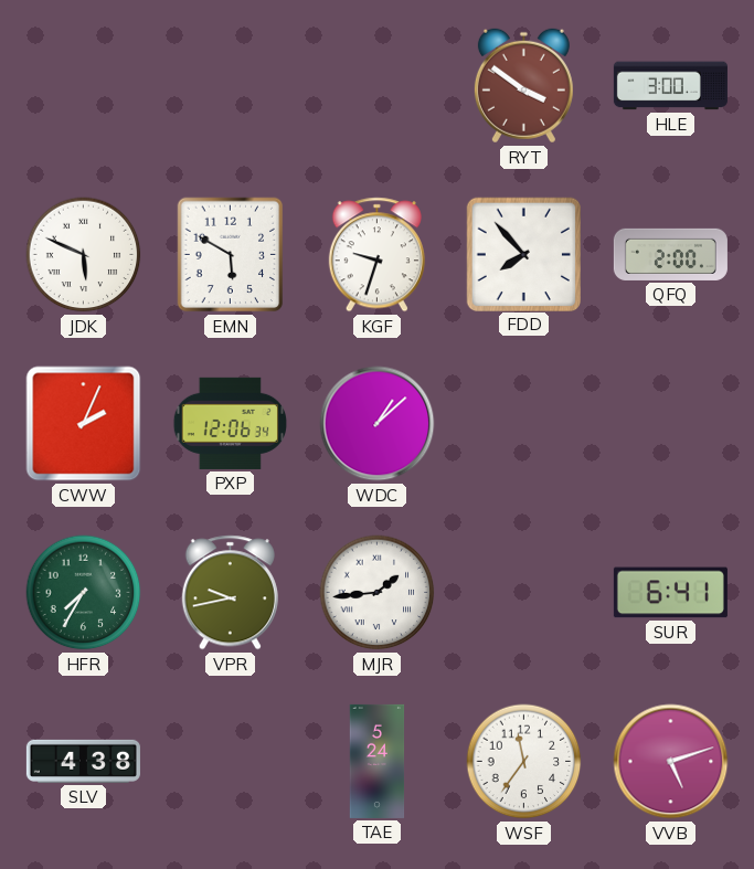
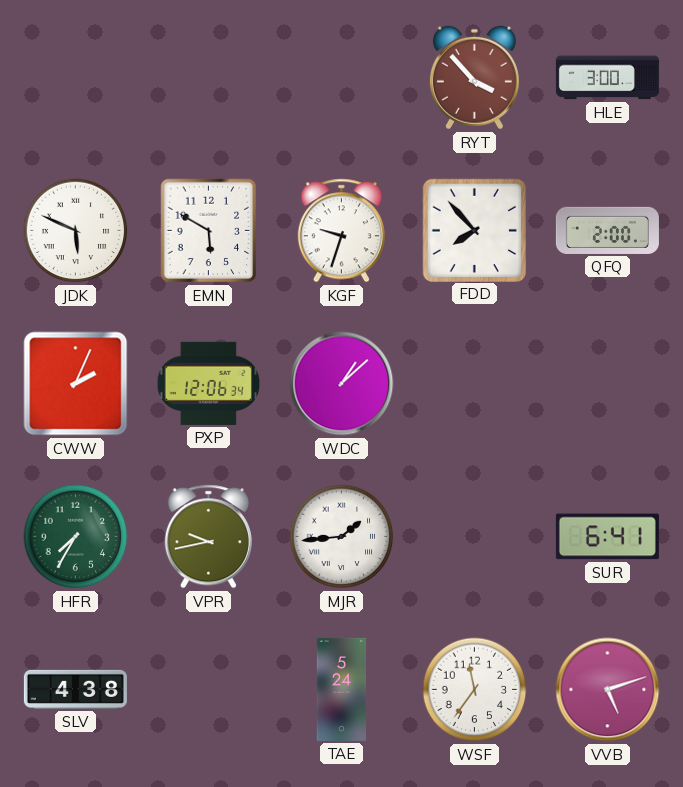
RYT: 3:51 -> 3:53
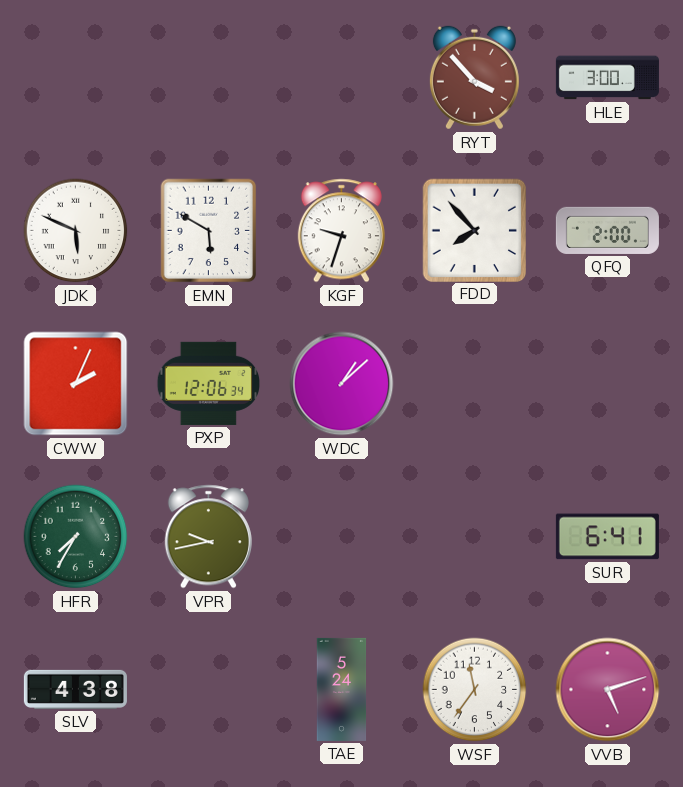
MJR: 1:44 -> none
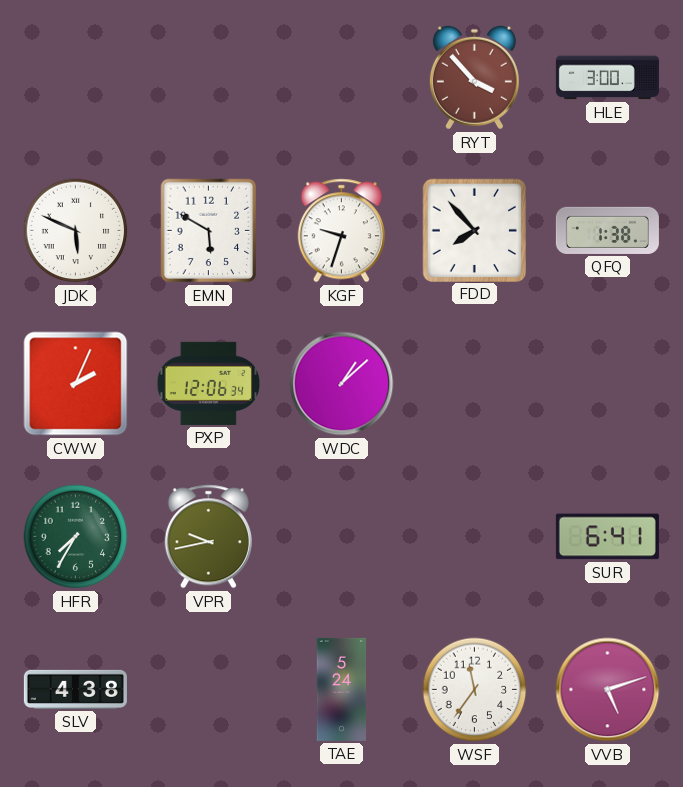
QFQ: 2:00 -> 1:38
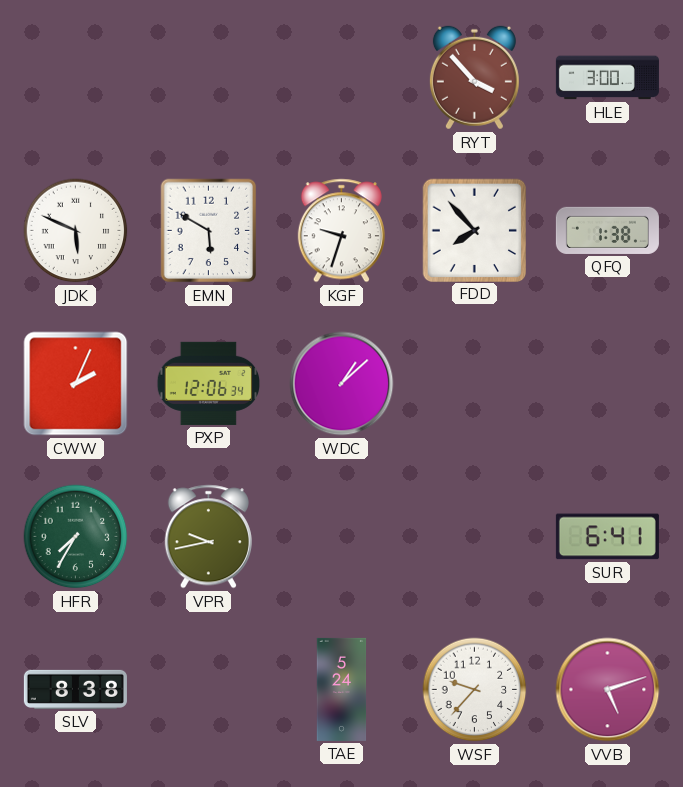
SLV: 4:38 -> 8:38
WSF: 11:36 -> 9:37
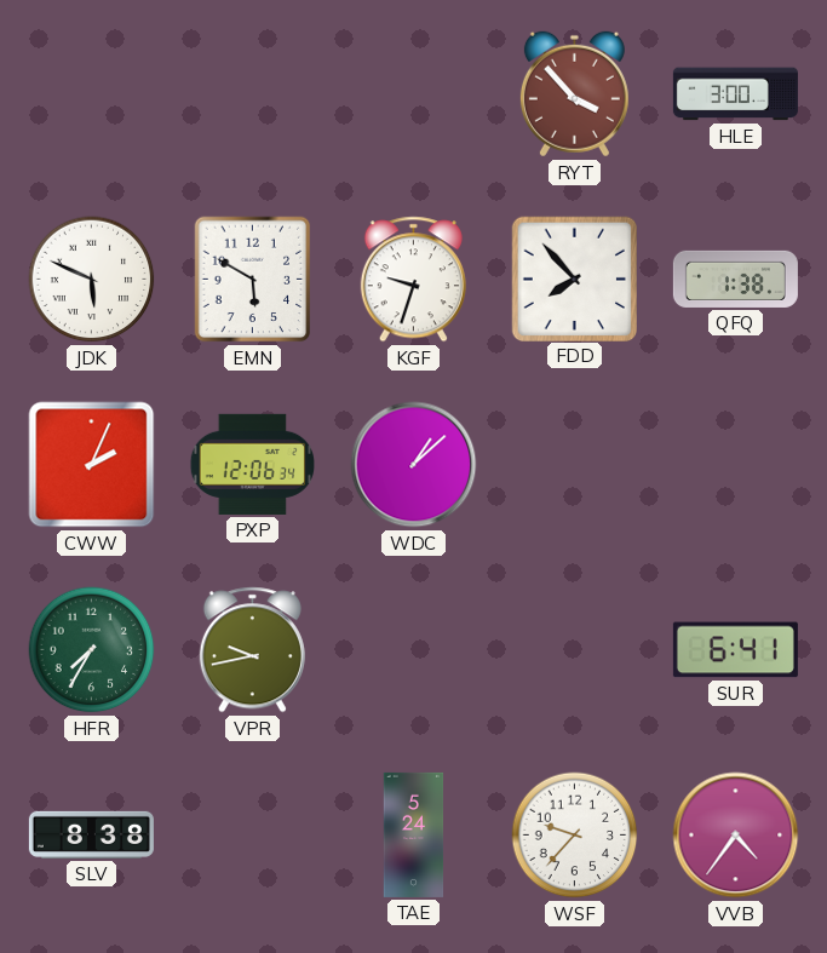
VVB: 5:12 -> 4:36
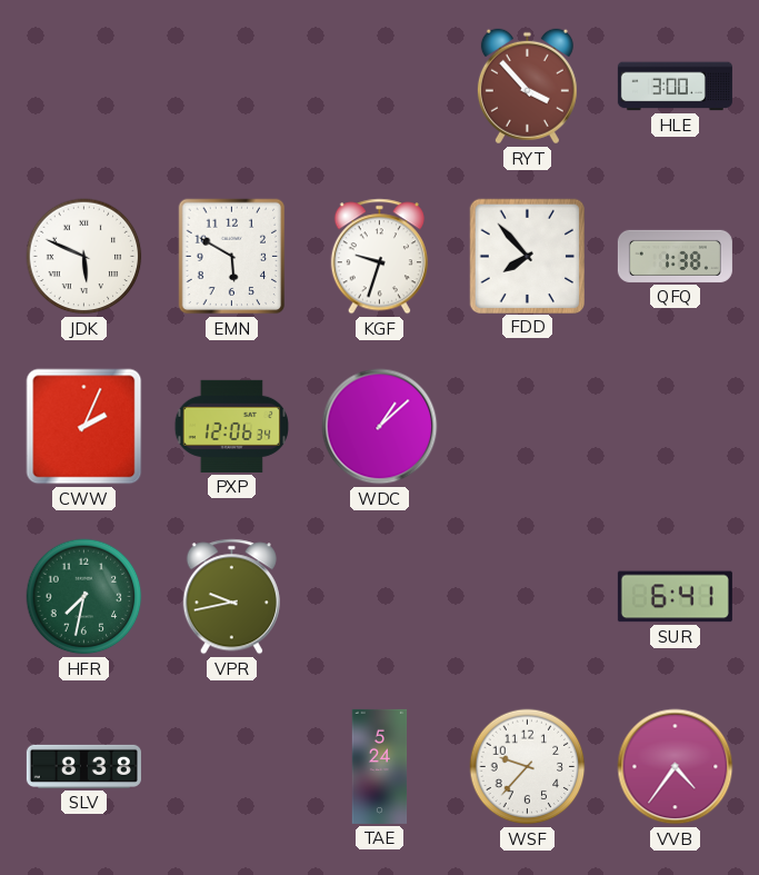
HFR: 7:35 -> 7:32
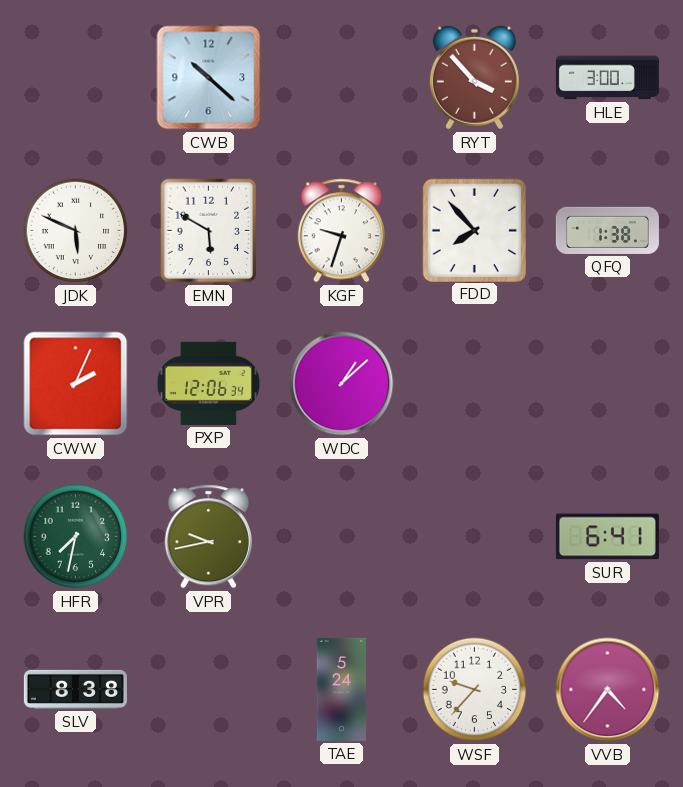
CWB: none -> 10:22
